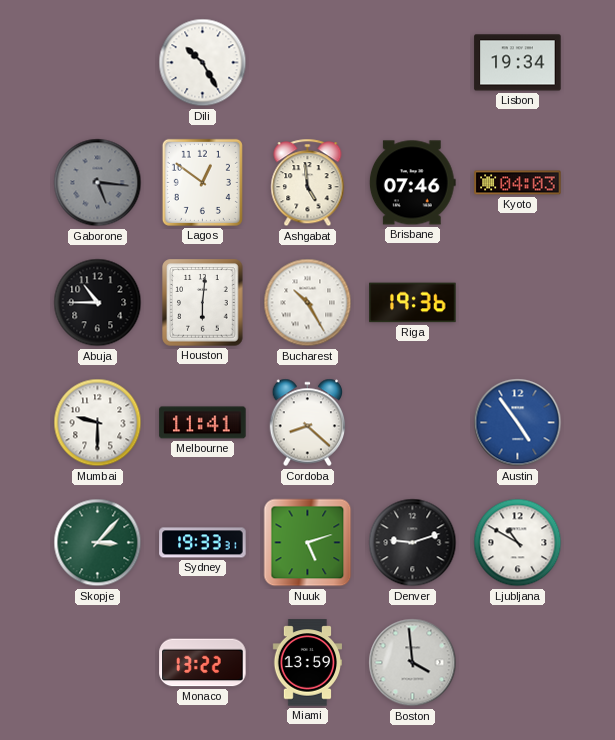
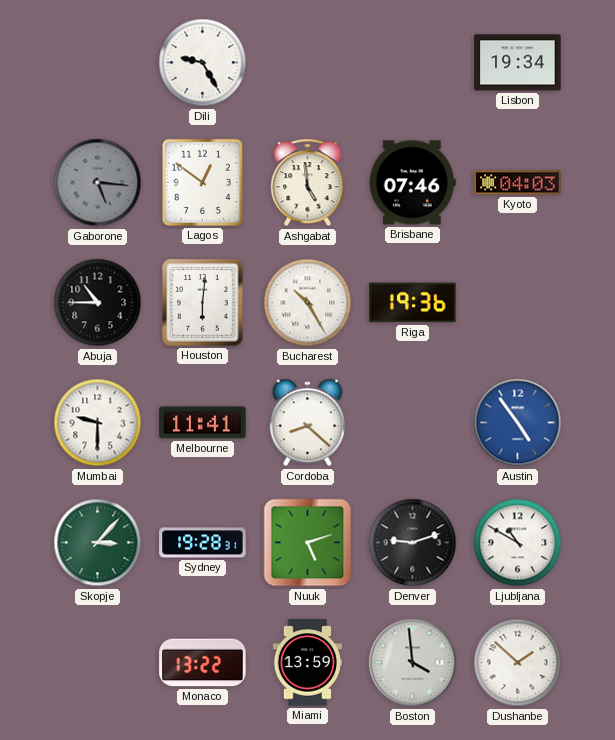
Dili: 10:25 -> 9:25
Sydney: 19:33 -> 19:28
Dushanbe: none -> 1:52
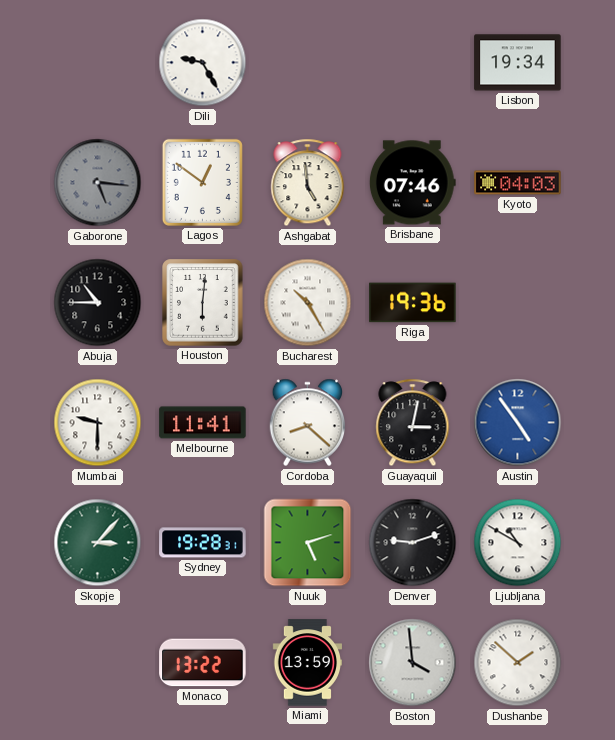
Guayaquil: none -> 3:02
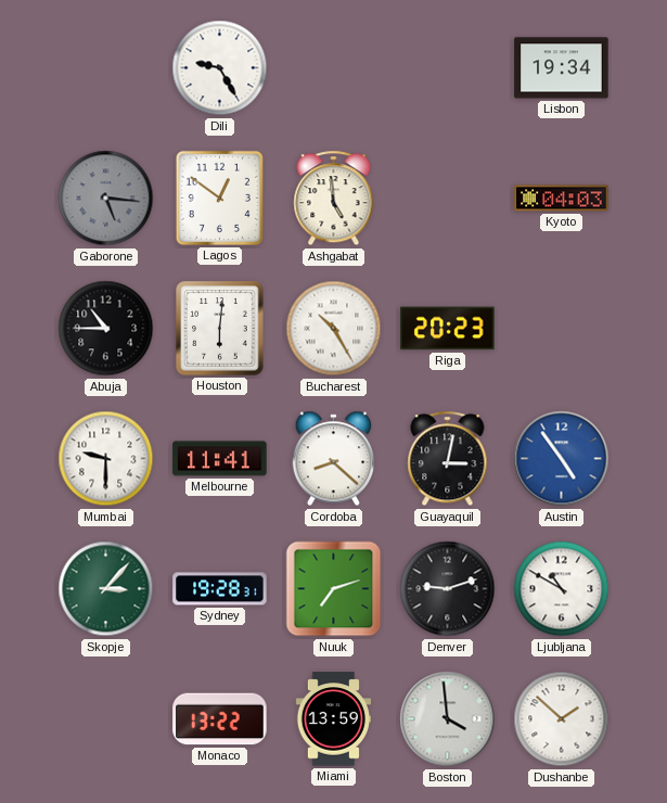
Brisbane: 07:46 -> none
Riga: 19:36 -> 20:23
Nuuk: 5:12 -> 7:12
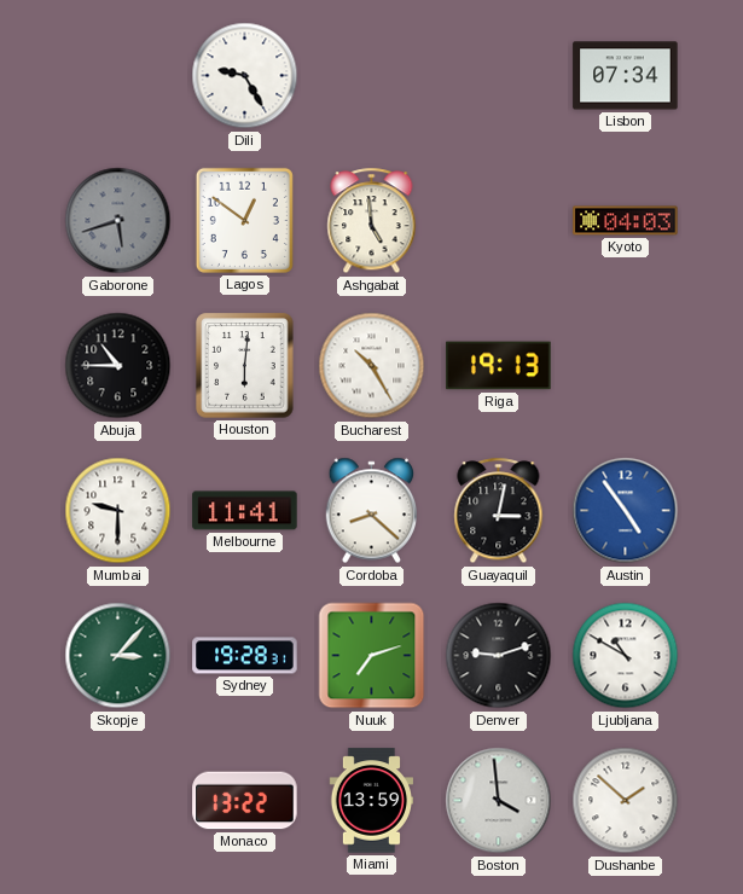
Lisbon: 19:34 -> 07:34
Gaborone: 5:16 -> 5:42
Riga: 20:23 -> 19:13
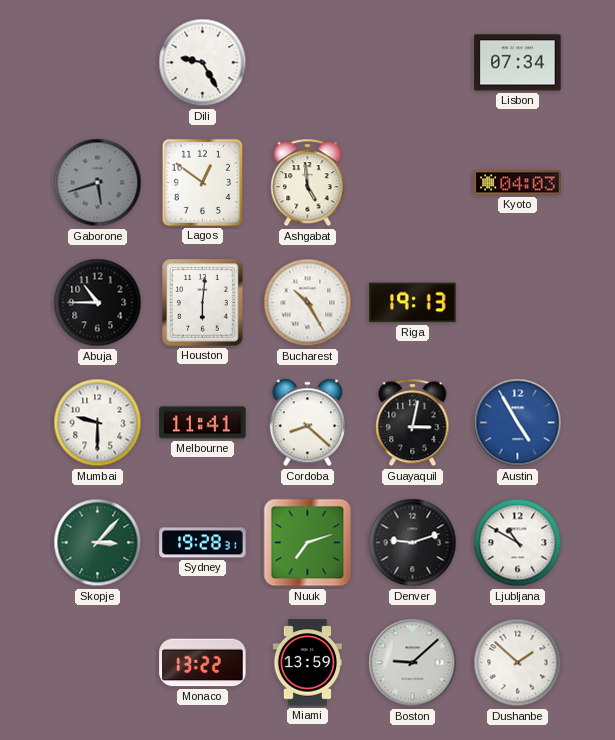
Austin: 4:54 -> 4:55
Boston: 3:59 -> 9:08
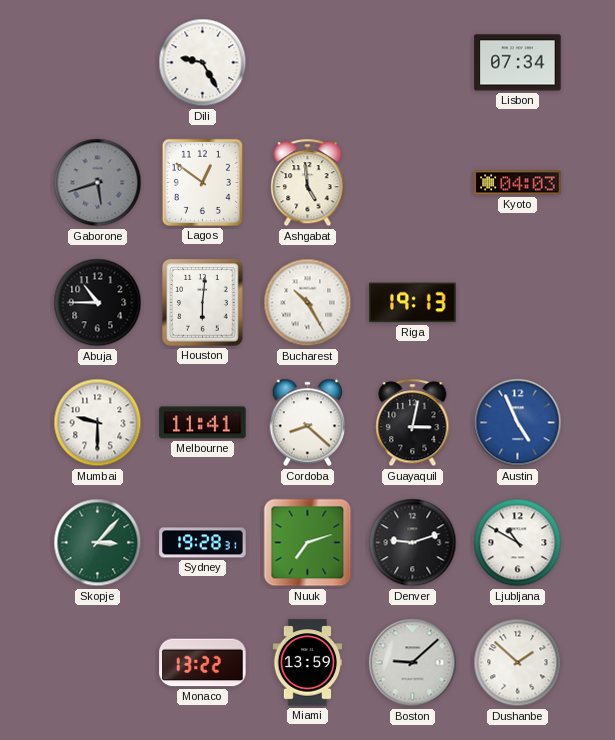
Austin: 4:55 -> 4:56
